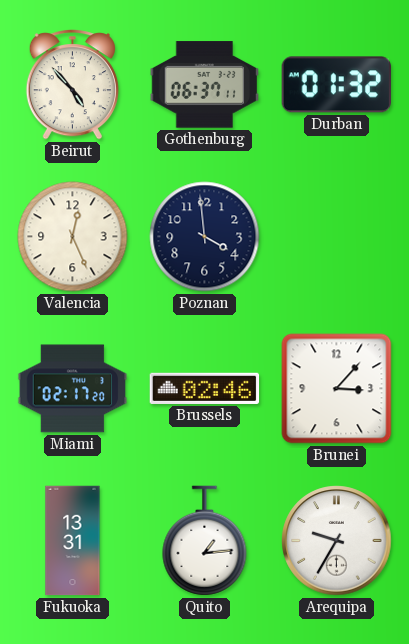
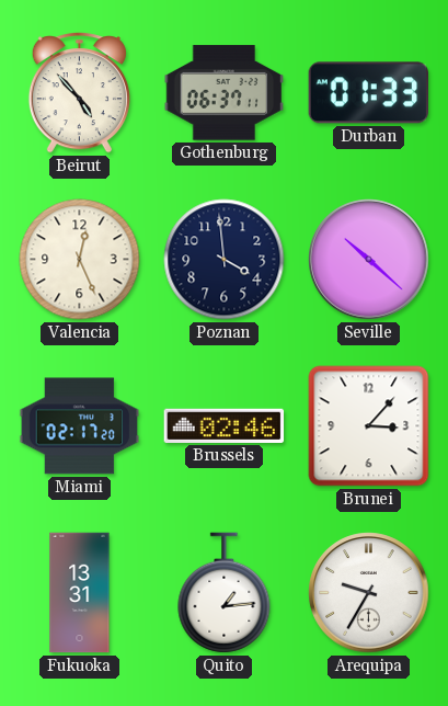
Durban: 01:32 -> 01:33
Seville: none -> 10:22
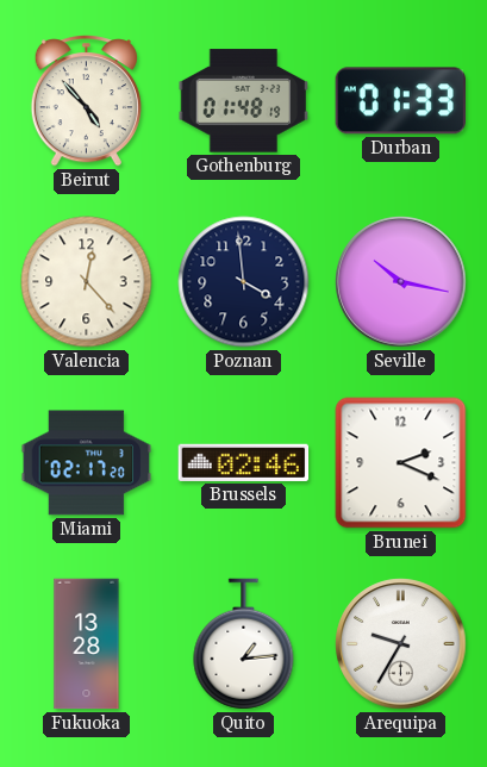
Gothenburg: 06:37 -> 01:48
Valencia: 12:26 -> 12:23
Seville: 10:22 -> 10:17
Brunei: 3:07 -> 2:19
Fukuoka: 13:31 -> 13:28
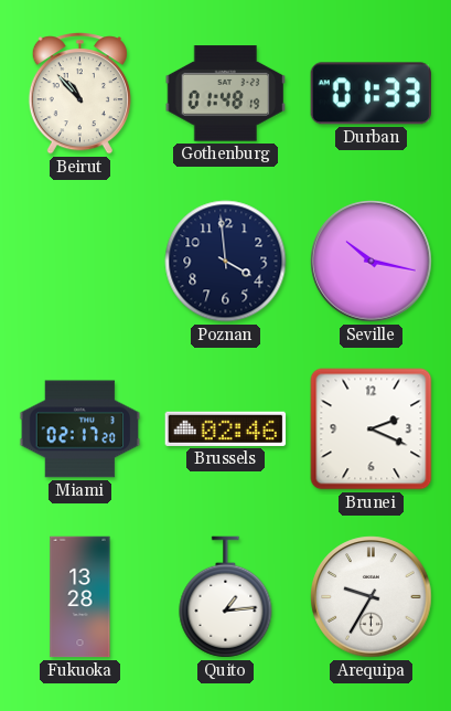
Beirut: 4:53 -> 10:53
Valencia: 12:23 -> none
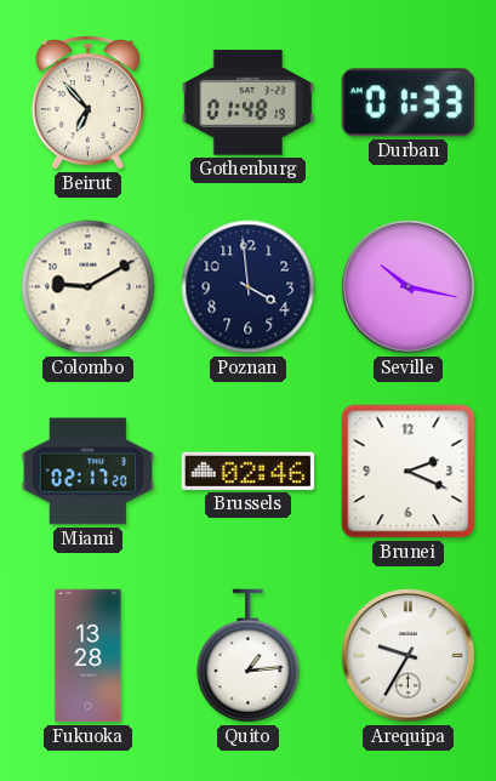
Beirut: 10:53 -> 6:53
Colombo: none -> 9:10
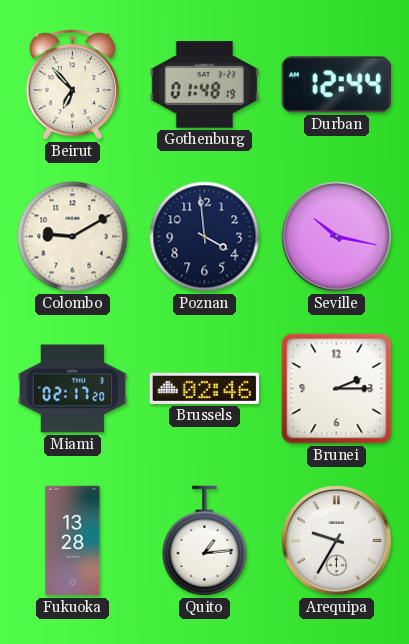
Durban: 01:33 -> 12:44
Brunei: 2:19 -> 2:15
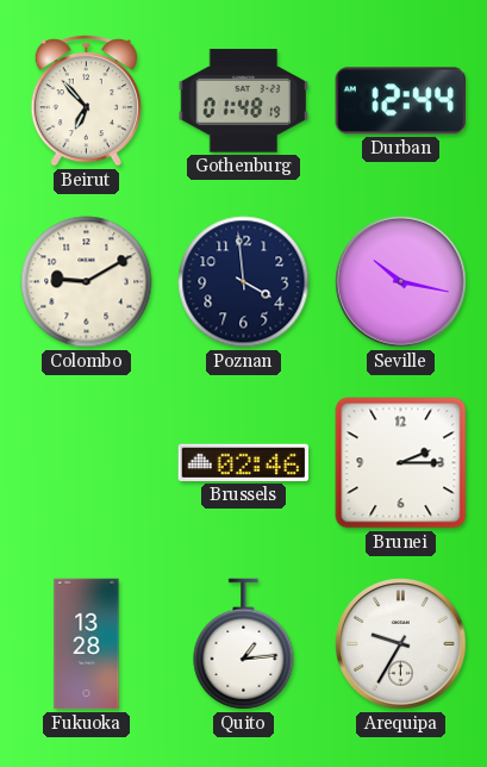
Miami: 02:17 -> none
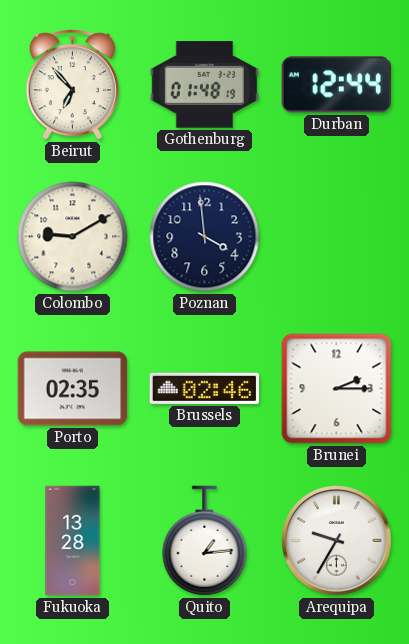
Seville: 10:17 -> none
Porto: none -> 02:35
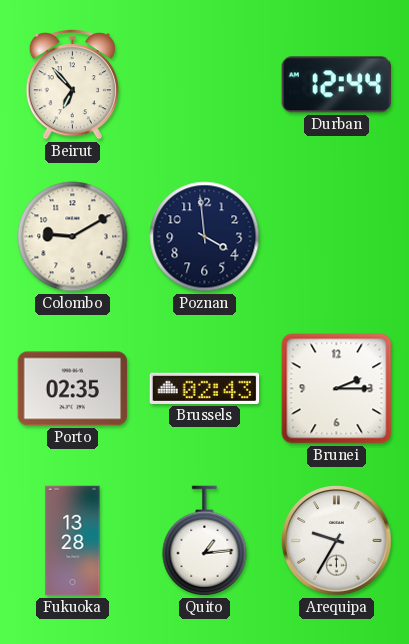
Gothenburg: 01:48 -> none
Brussels: 02:46 -> 02:43
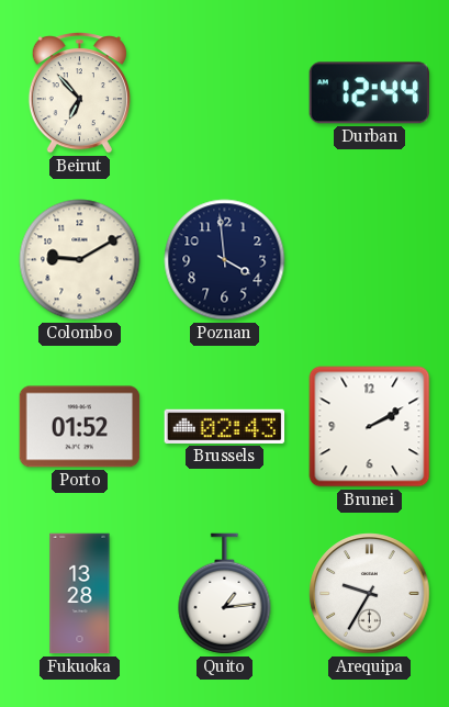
Porto: 02:35 -> 01:52
Brunei: 2:15 -> 2:10
